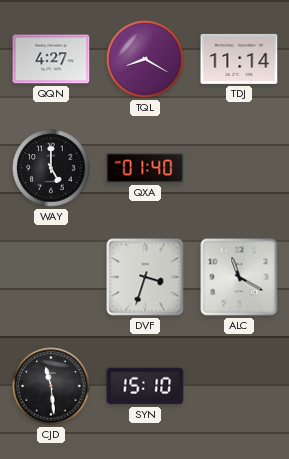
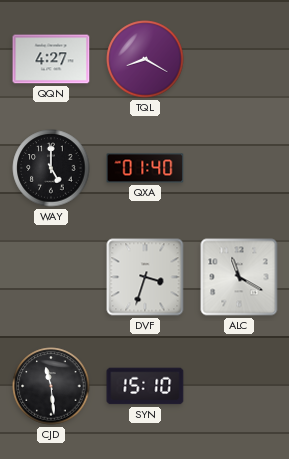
TDJ: 11:14 -> none
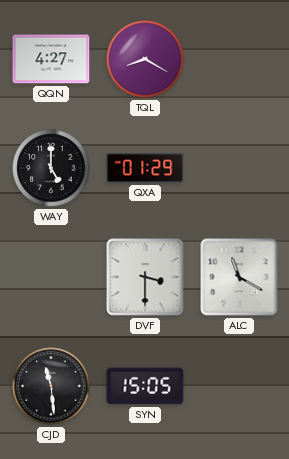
QXA: 01:40 -> 01:29
DVF: 3:33 -> 3:30
SYN: 15:10 -> 15:05
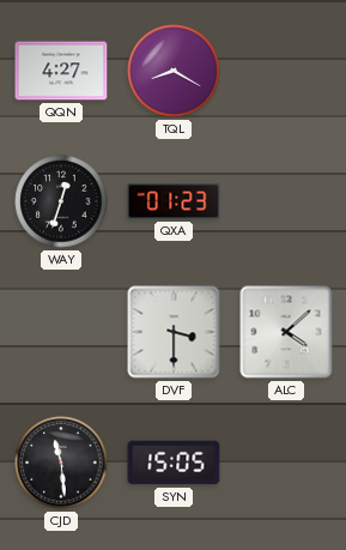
WAY: 5:00 -> 12:33
QXA: 01:29 -> 01:23
ALC: 11:20 -> 4:08
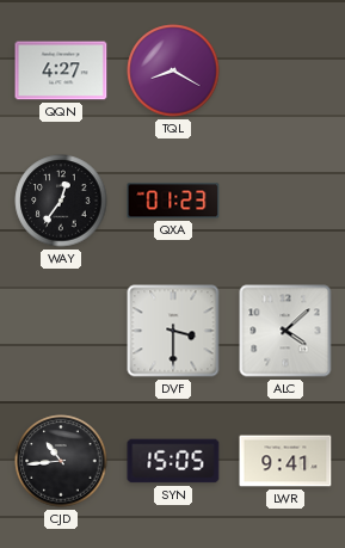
WAY: 12:33 -> 12:36
CJD: 11:29 -> 10:44
LWR: none -> 9:41
